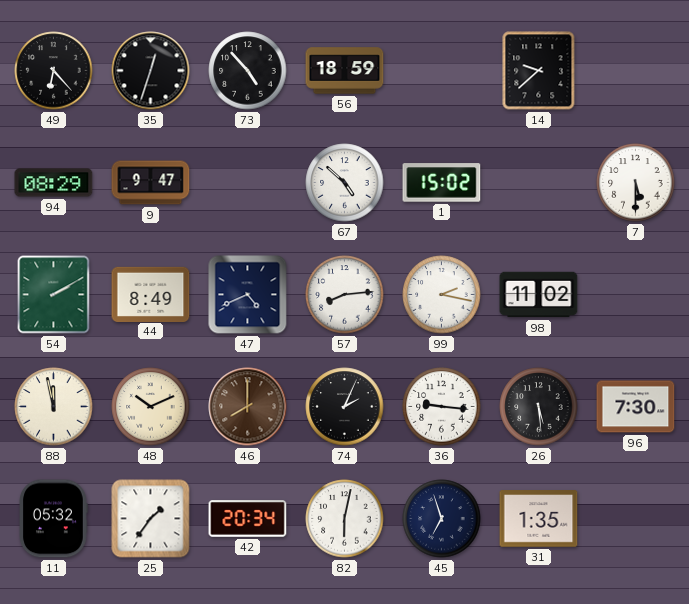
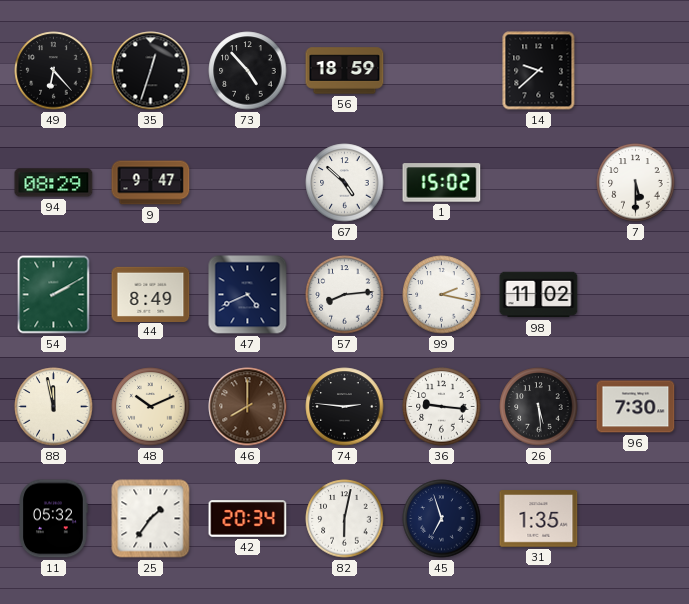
74: 2:04 -> 2:46
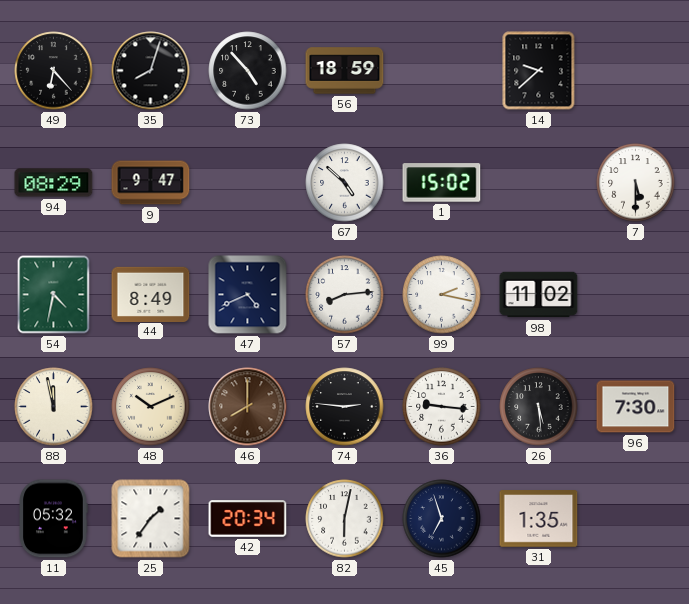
35: 12:33 -> 8:03
54: 2:10 -> 4:32
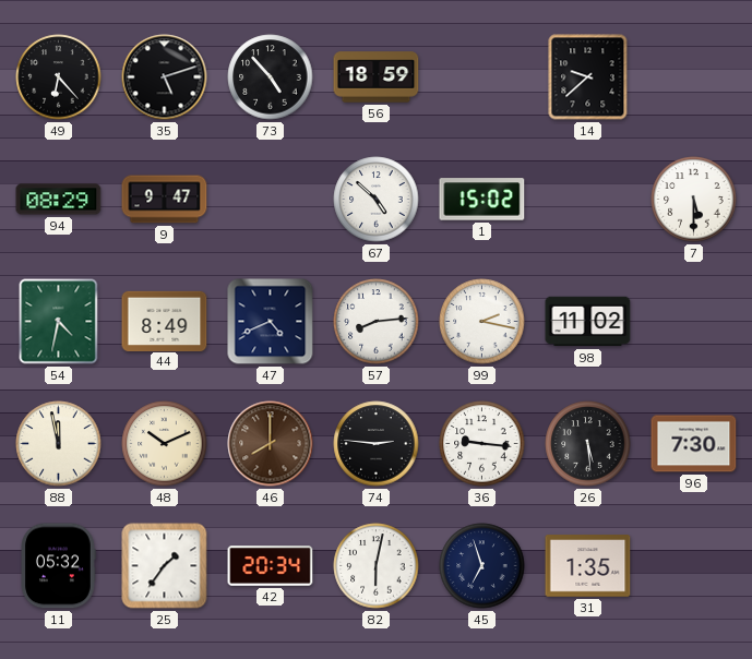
35: 8:03 -> 5:12
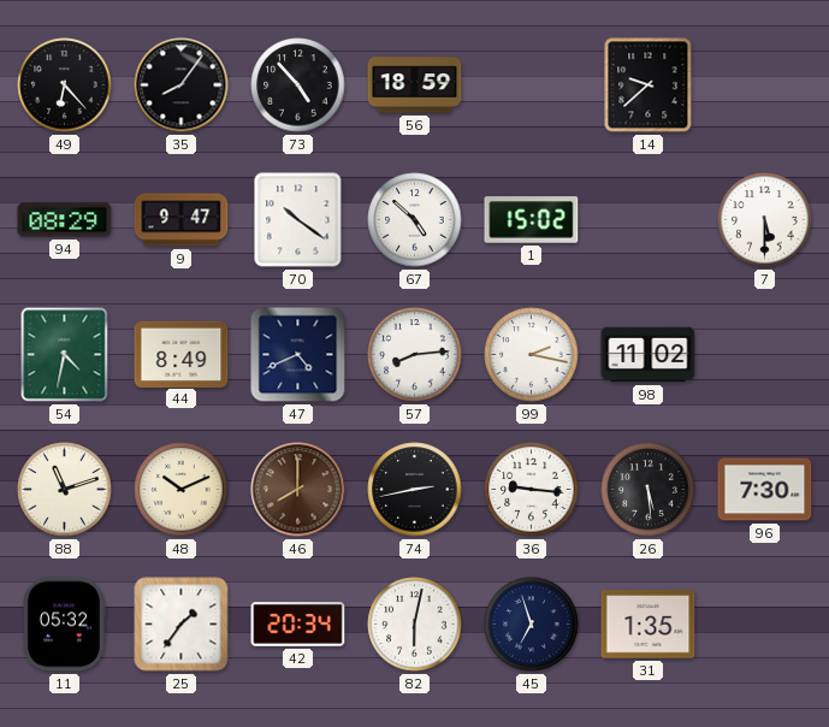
35: 5:12 -> 8:06
70: none -> 10:21
88: 11:58 -> 11:12
74: 2:46 -> 2:43
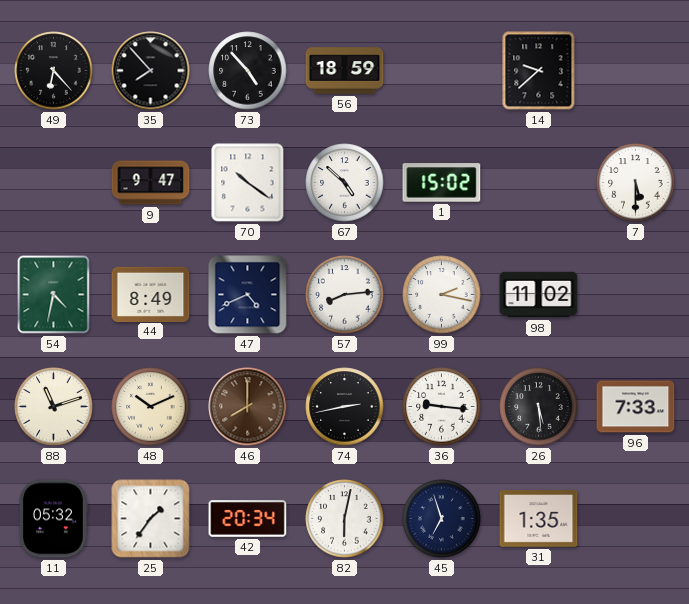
35: 8:06 -> 7:53
94: 08:29 -> none
96: 7:30 -> 7:33
